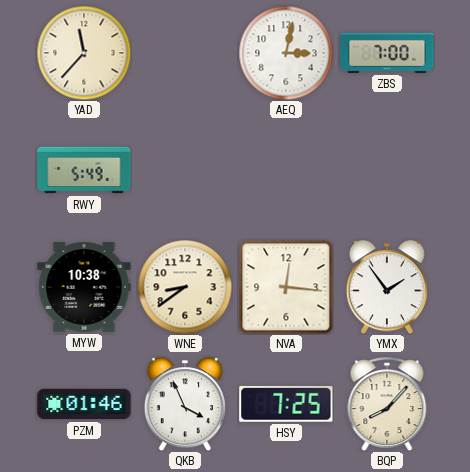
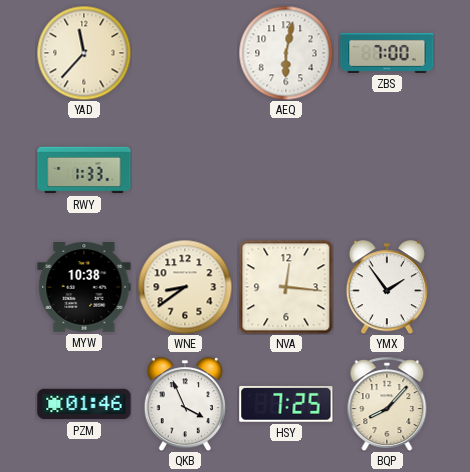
AEQ: 3:02 -> 6:02
RWY: 5:49 -> 1:33
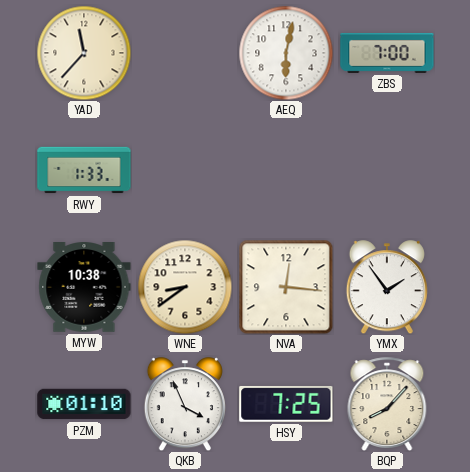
PZM: 01:46 -> 01:10
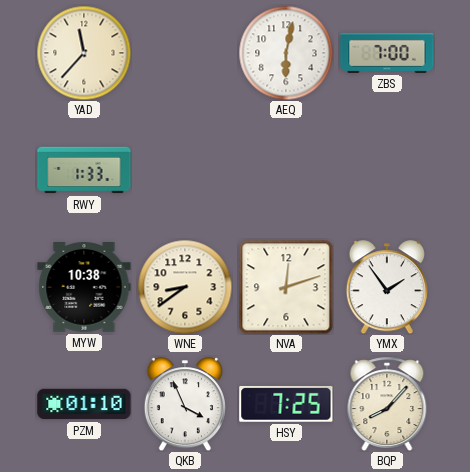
NVA: 12:16 -> 12:12
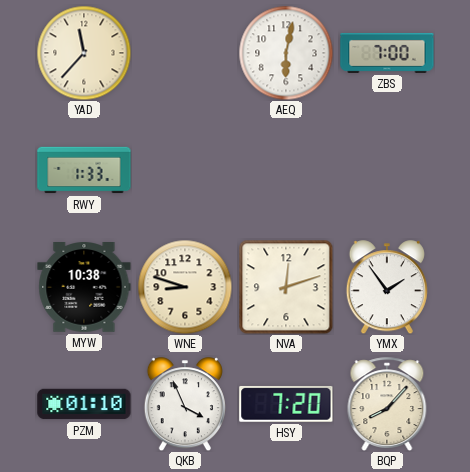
WNE: 8:39 -> 8:48
HSY: 7:25 -> 7:20
